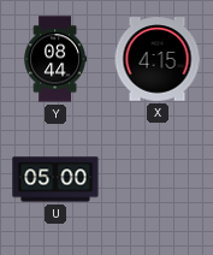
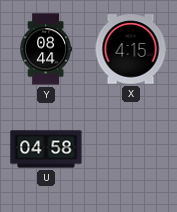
U: 05:00 -> 04:58
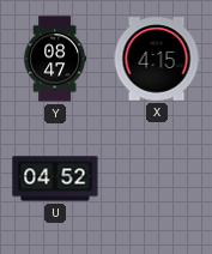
Y: 08:44 -> 08:47
U: 04:58 -> 04:52
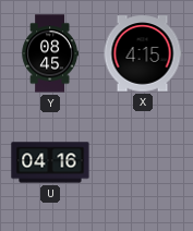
Y: 08:47 -> 08:45
U: 04:52 -> 04:16
